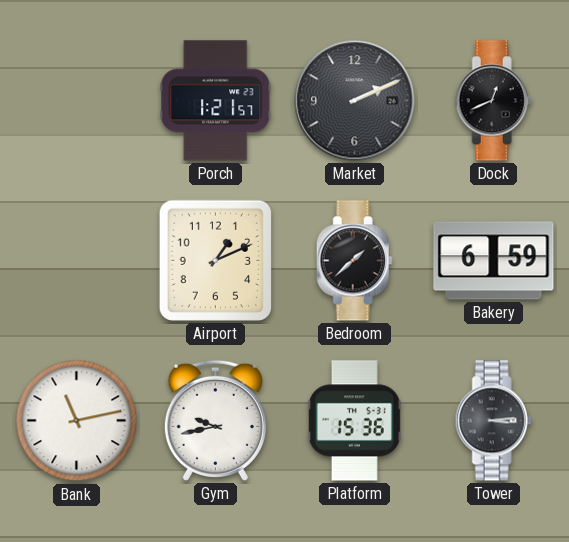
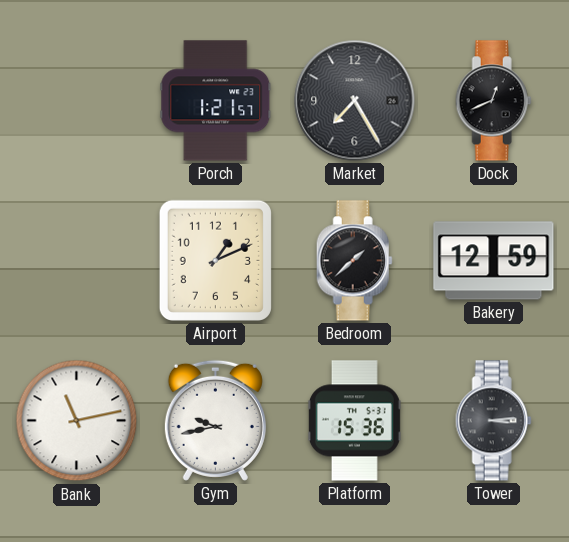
Market: 2:11 -> 7:25
Bakery: 6:59 -> 12:59
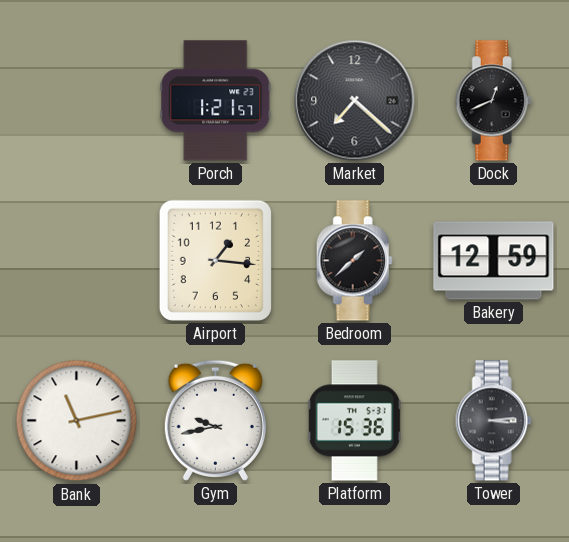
Market: 7:25 -> 7:22
Airport: 1:11 -> 1:16
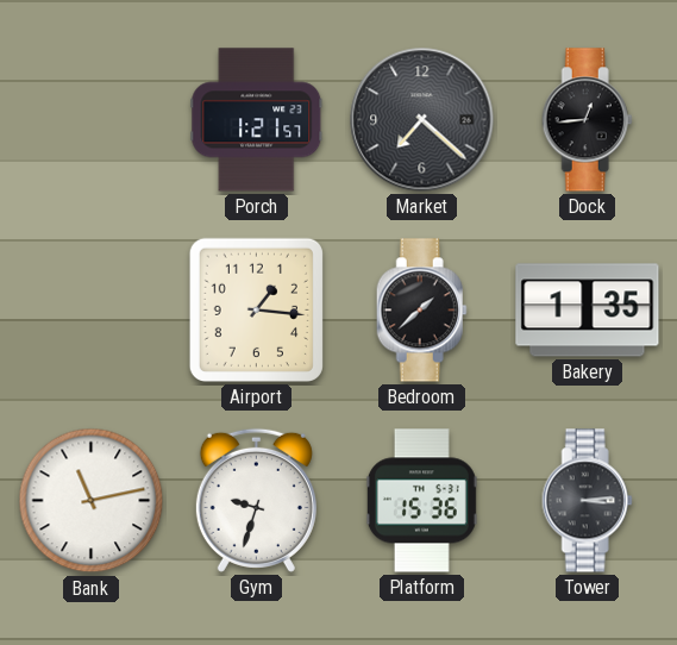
Dock: 12:41 -> 12:44
Bakery: 12:59 -> 1:35
Gym: 9:43 -> 9:33
